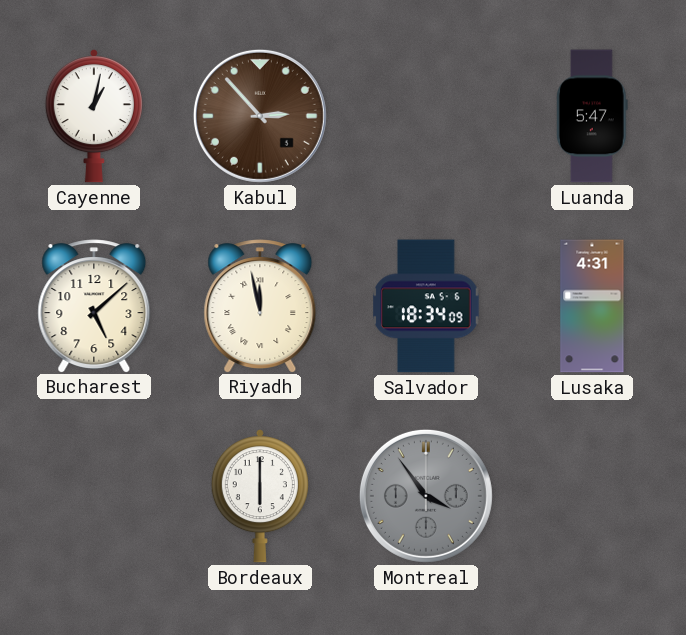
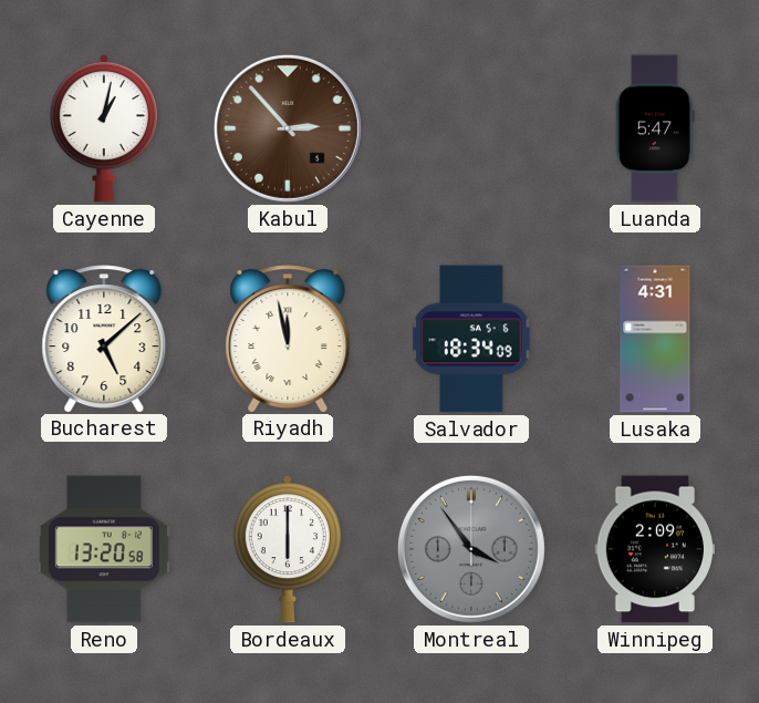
Reno: none -> 13:20
Winnipeg: none -> 2:09
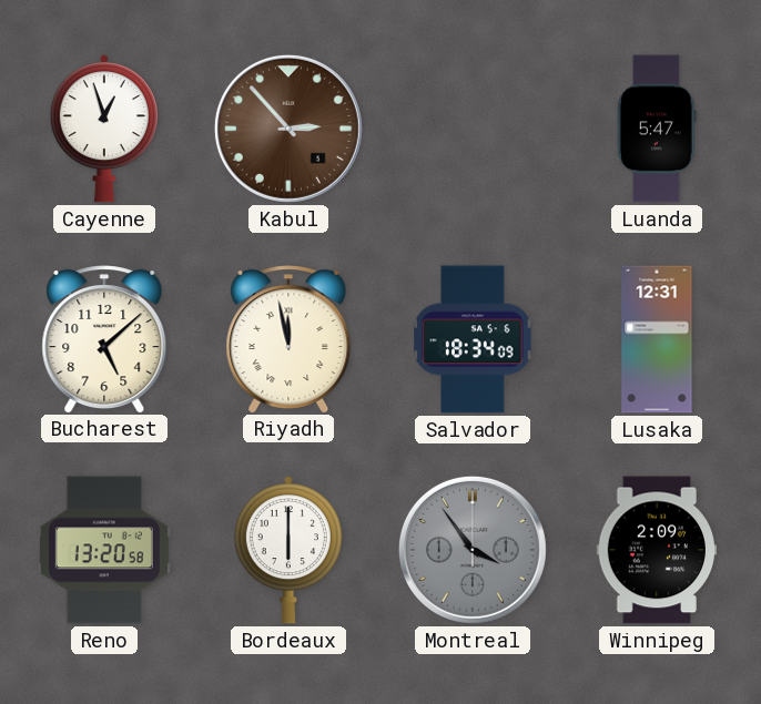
Cayenne: 1:02 -> 12:57
Lusaka: 4:31 -> 12:31
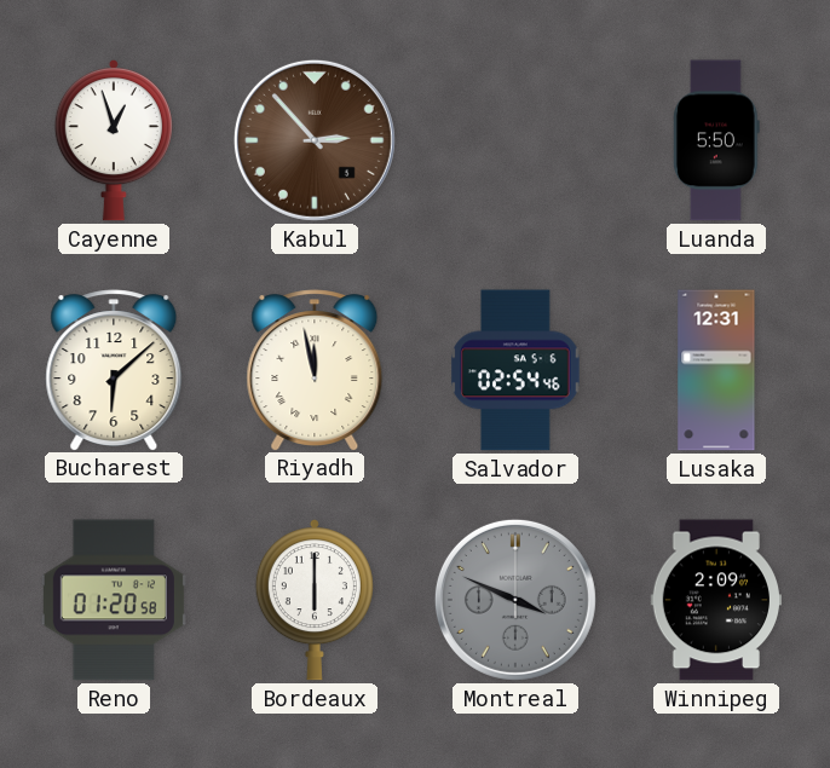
Luanda: 5:47 -> 5:50
Bucharest: 5:08 -> 6:08
Salvador: 18:34 -> 02:54
Reno: 13:20 -> 01:20
Montreal: 3:54 -> 3:49
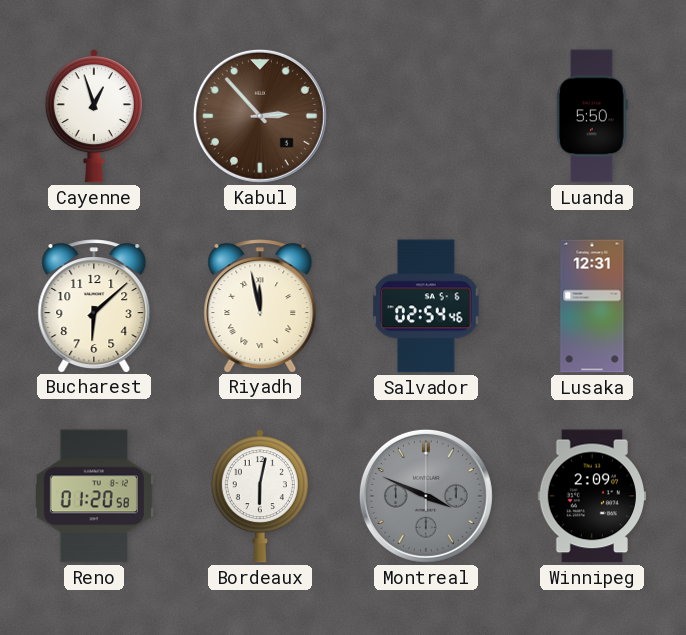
Bordeaux: 6:00 -> 6:02
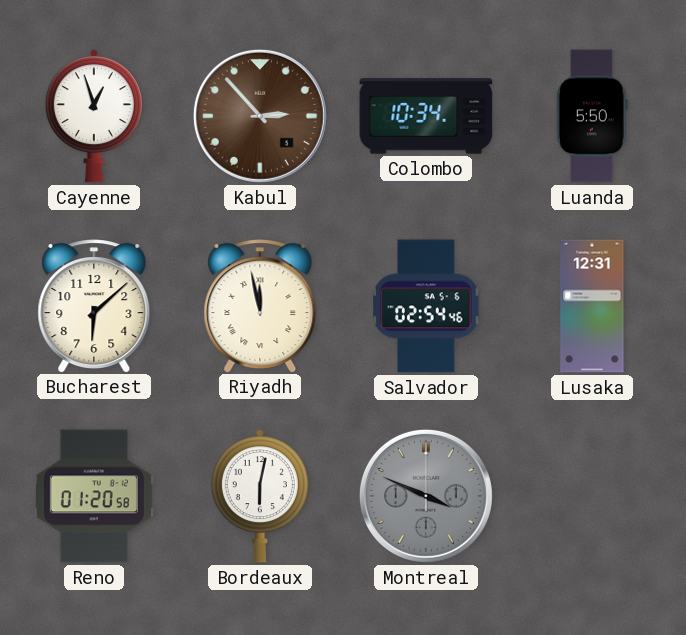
Colombo: none -> 10:34
Winnipeg: 2:09 -> none
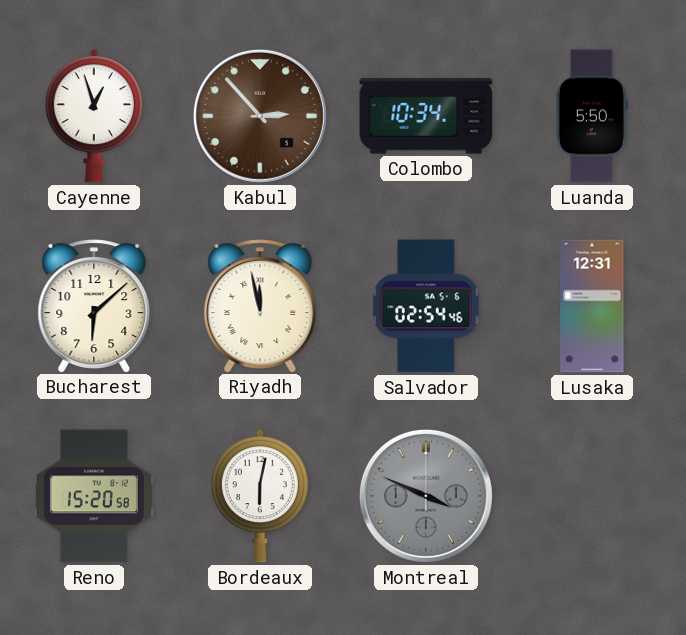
Reno: 01:20 -> 15:20
